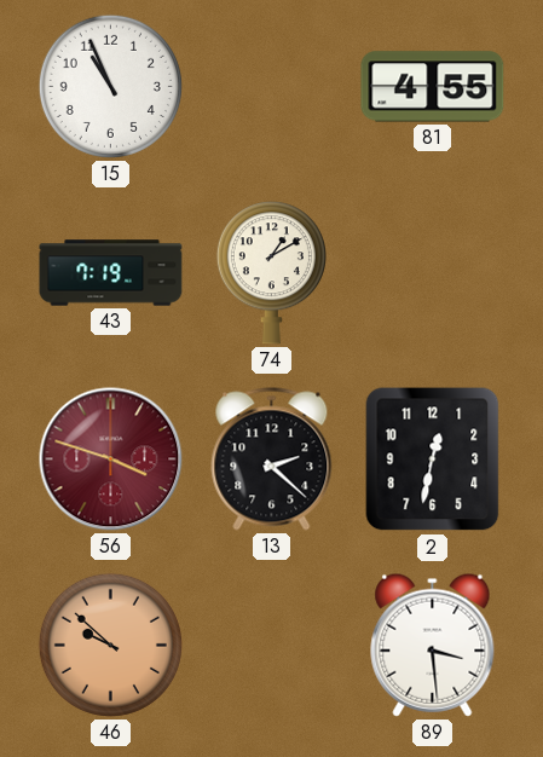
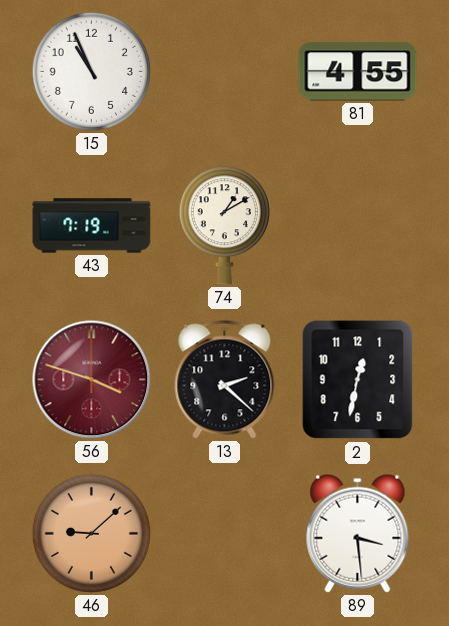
46: 9:52 -> 9:08
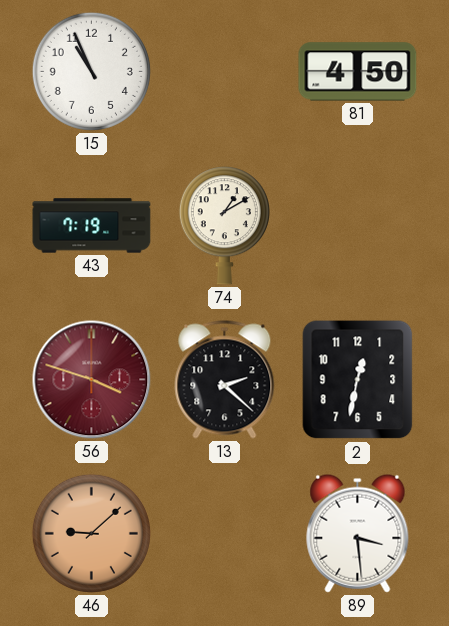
81: 4:55 -> 4:50
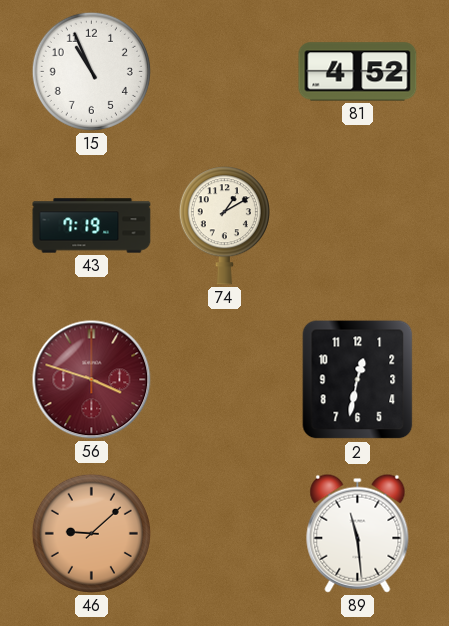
81: 4:50 -> 4:52
13: 2:22 -> none
89: 3:29 -> 11:29
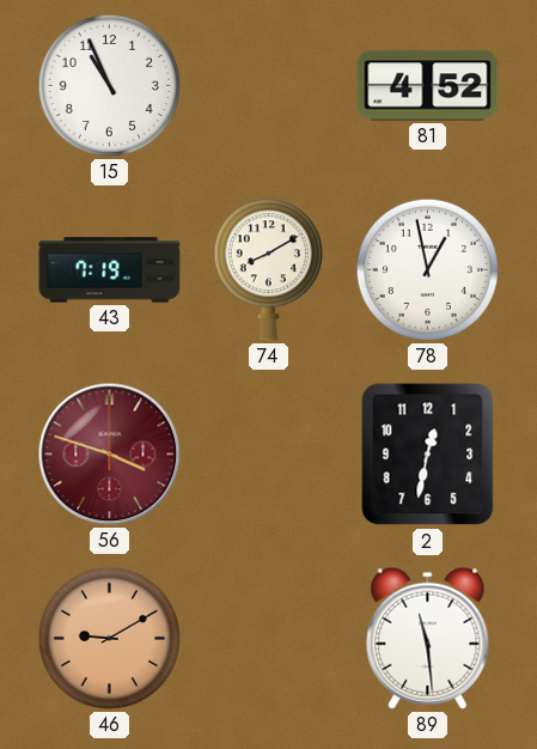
74: 1:10 -> 8:10
78: none -> 12:58
46: 9:08 -> 9:10
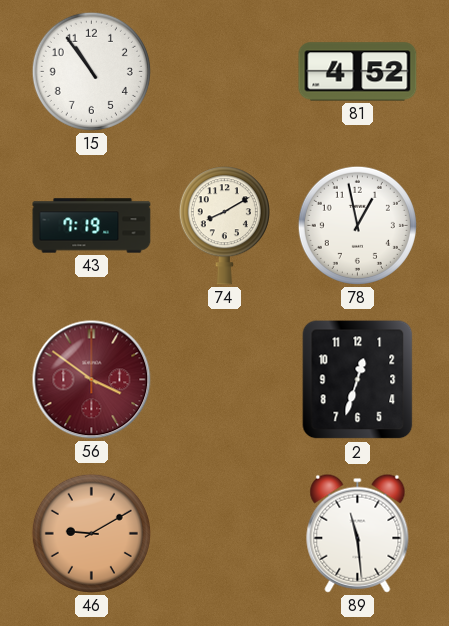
15: 10:56 -> 10:54
56: 3:48 -> 3:51
2: 12:32 -> 12:33
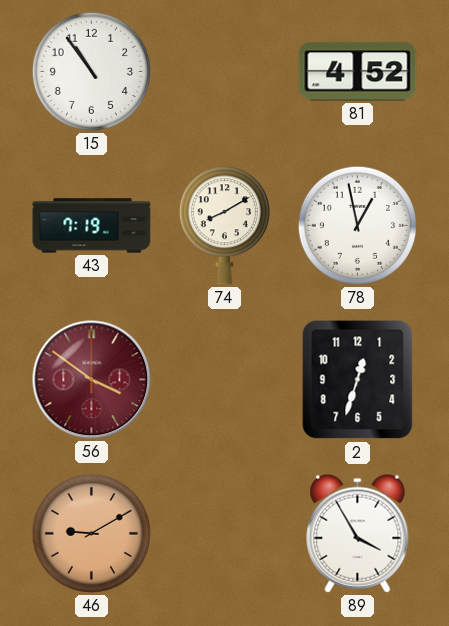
89: 11:29 -> 3:55
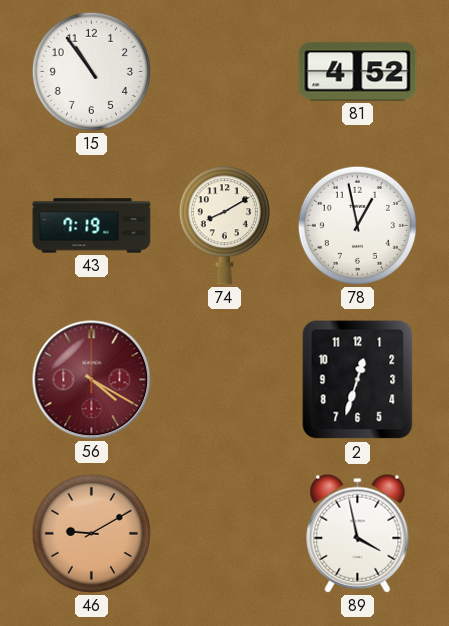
56: 3:51 -> 4:20
89: 3:55 -> 3:58
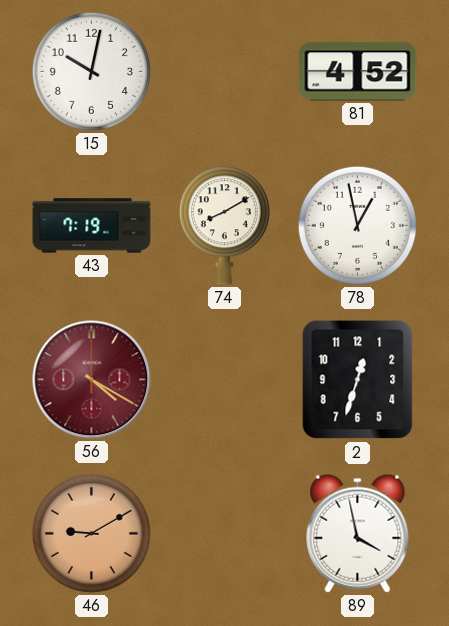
15: 10:54 -> 10:02
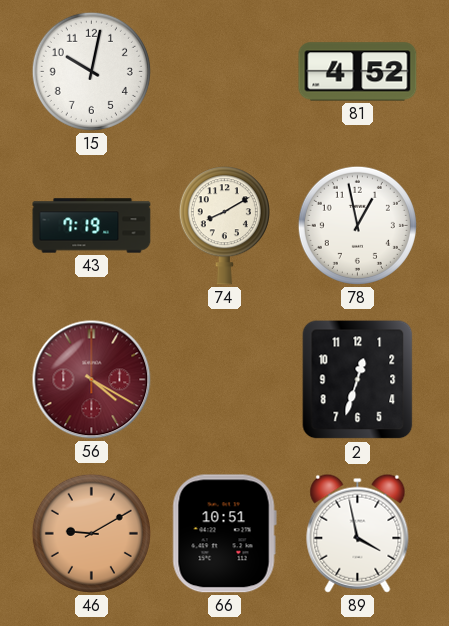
66: none -> 10:51
